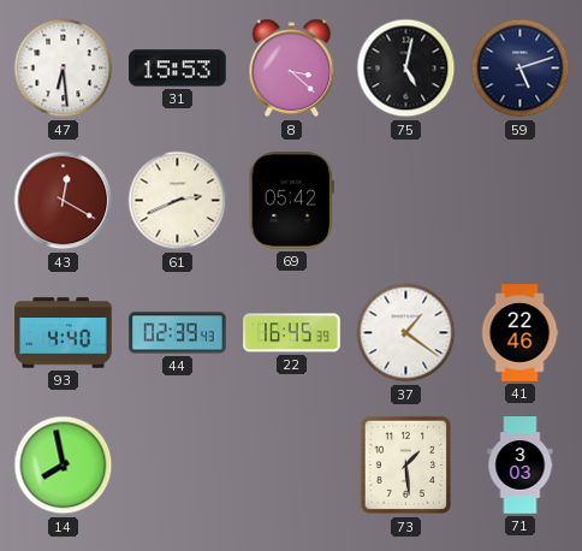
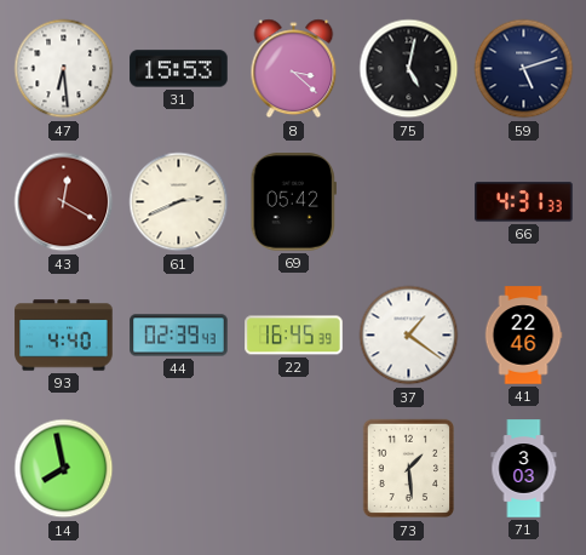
66: none -> 4:31
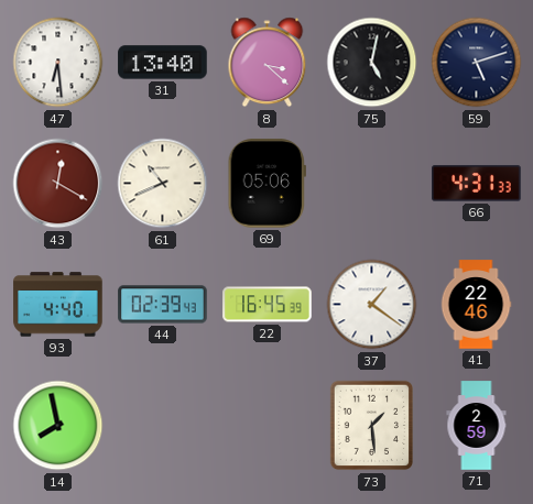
31: 15:53 -> 13:40
61: 2:41 -> 10:41
69: 05:42 -> 05:06
71: 3:03 -> 2:59
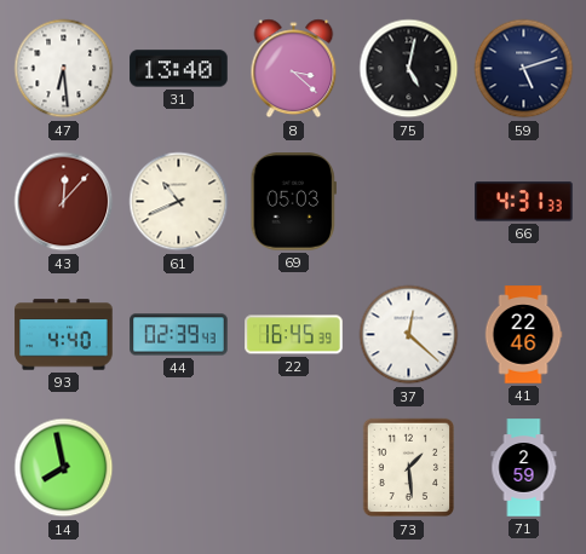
43: 12:20 -> 12:07
69: 05:06 -> 05:03
37: 1:21 -> 12:22
